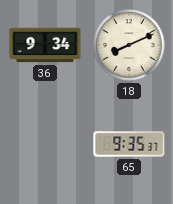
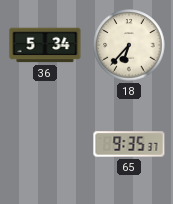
36: 9:34 -> 5:34
18: 8:11 -> 6:37
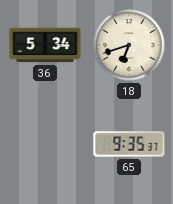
18: 6:37 -> 6:42
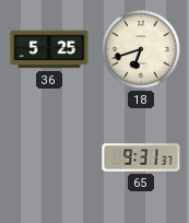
36: 5:34 -> 5:25
65: 9:35 -> 9:31
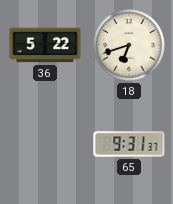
36: 5:25 -> 5:22
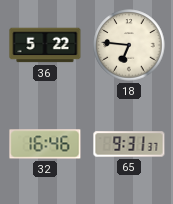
18: 6:42 -> 6:46
32: none -> 16:46
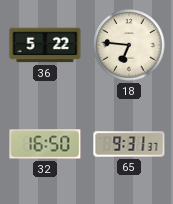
32: 16:46 -> 16:50
